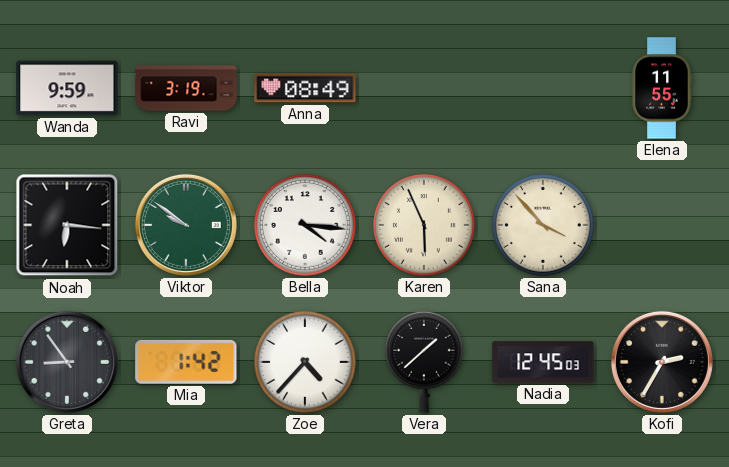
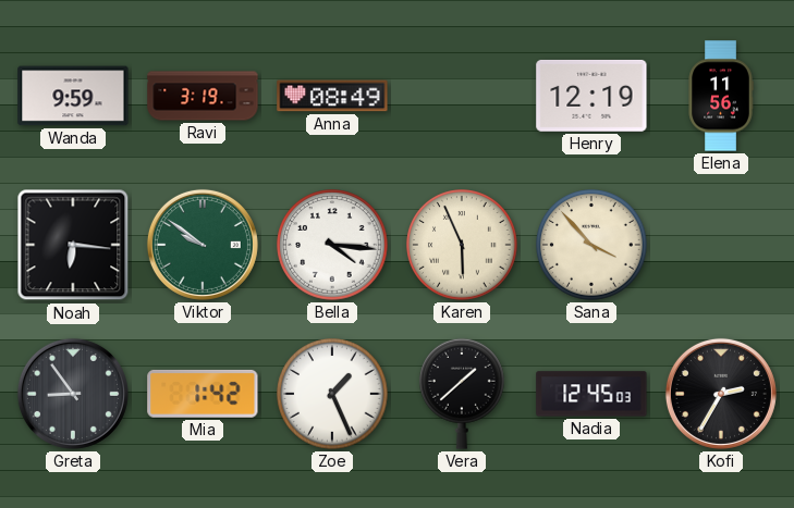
Henry: none -> 12:19
Elena: 11:55 -> 11:56
Zoe: 4:37 -> 1:26
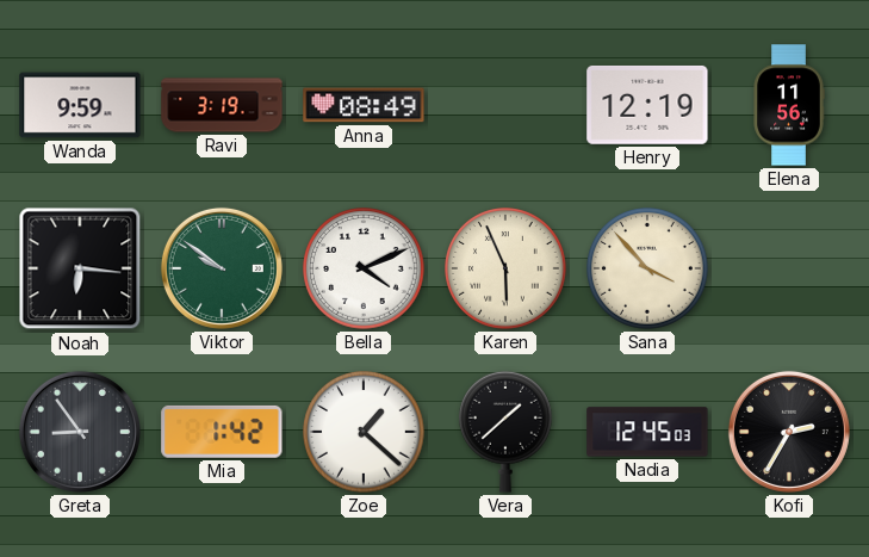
Bella: 4:16 -> 4:11
Zoe: 1:26 -> 1:22
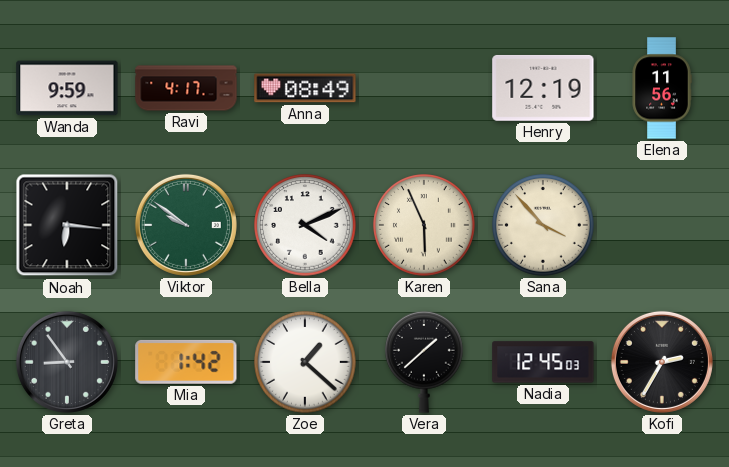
Ravi: 3:19 -> 4:17
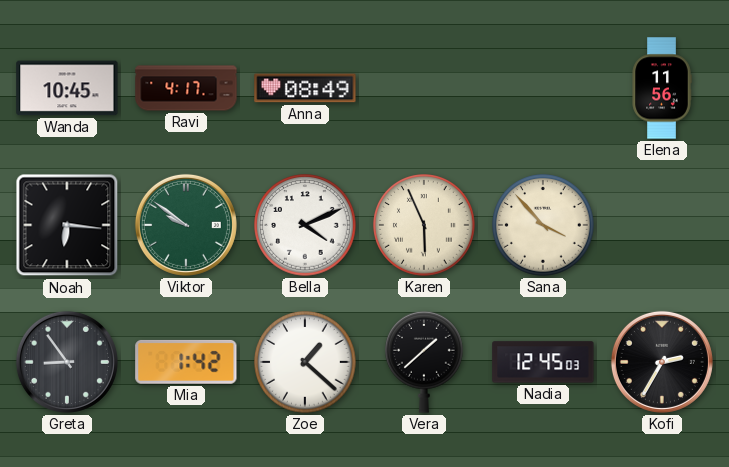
Wanda: 9:59 -> 10:45
Henry: 12:19 -> none
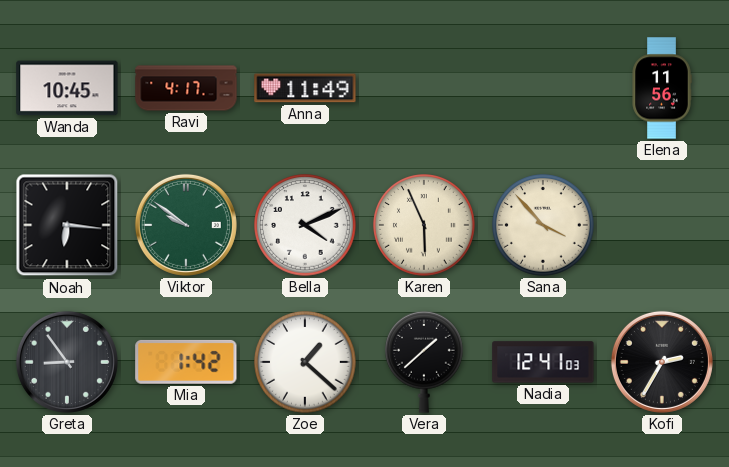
Anna: 08:49 -> 11:49
Nadia: 12:45 -> 12:41
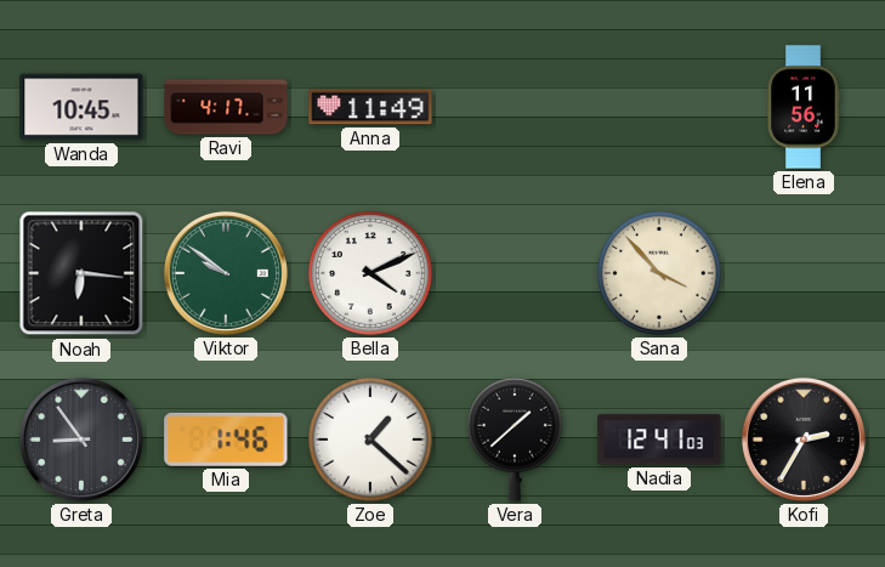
Karen: 5:56 -> none
Mia: 1:42 -> 1:46
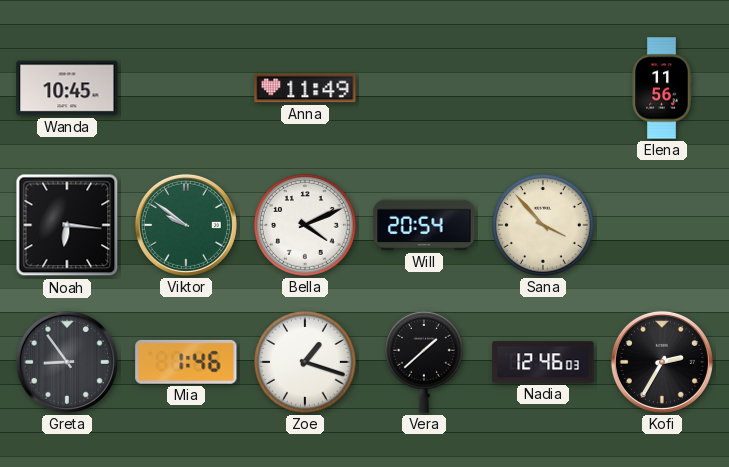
Ravi: 4:17 -> none
Will: none -> 20:54
Zoe: 1:22 -> 1:18
Nadia: 12:41 -> 12:46
